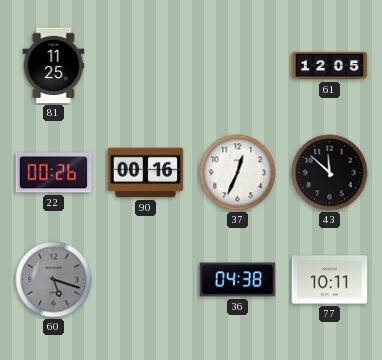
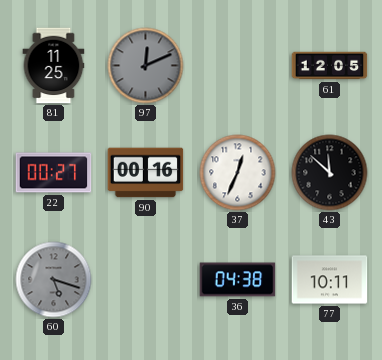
97: none -> 12:11
22: 00:26 -> 00:27
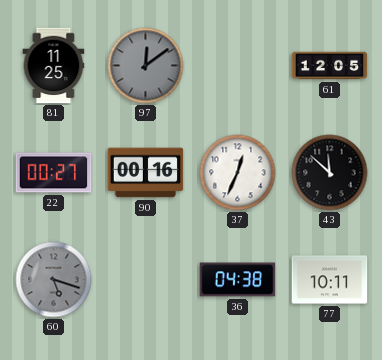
97: 12:11 -> 12:09
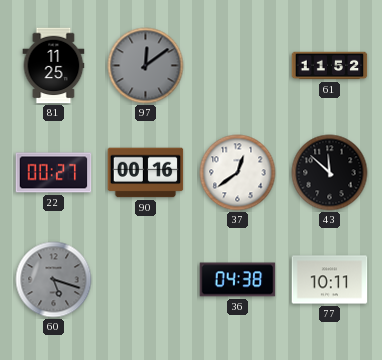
61: 12:05 -> 11:52
37: 12:34 -> 12:39
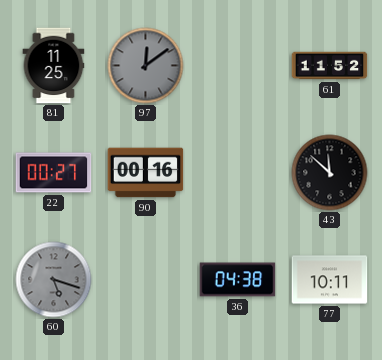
37: 12:39 -> none
